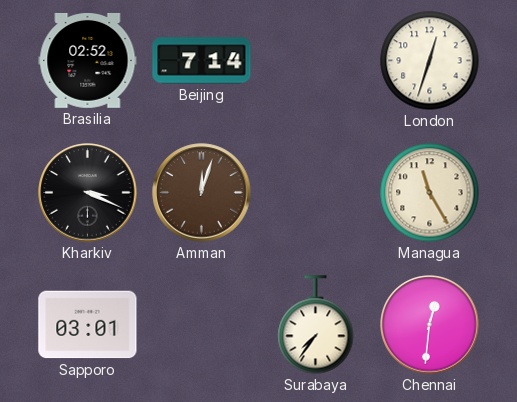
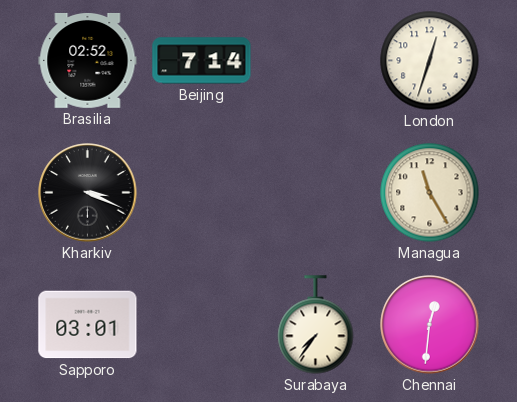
Amman: 12:03 -> none
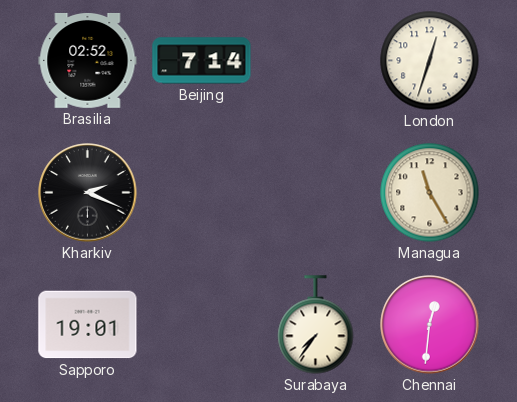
Kharkiv: 3:19 -> 2:19
Sapporo: 03:01 -> 19:01
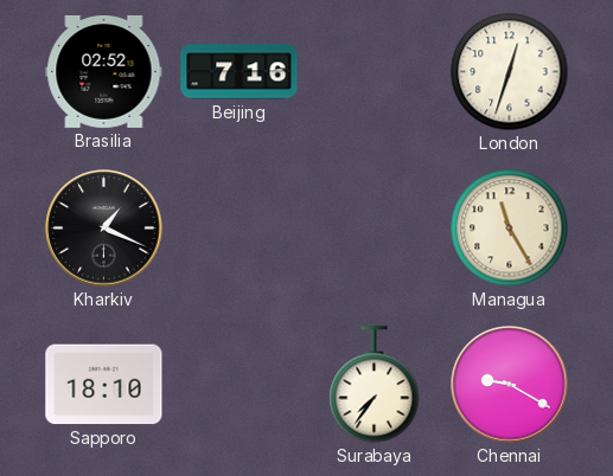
Beijing: 7:14 -> 7:16
Kharkiv: 2:19 -> 1:19
Sapporo: 19:01 -> 18:10
Chennai: 12:31 -> 9:20
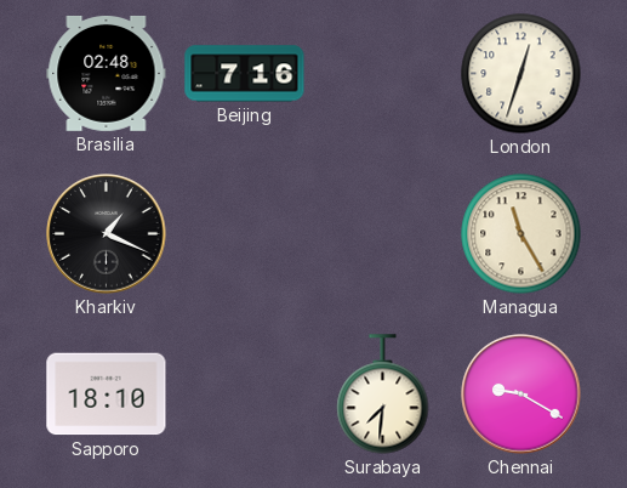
Brasilia: 02:52 -> 02:48
Surabaya: 7:36 -> 7:31
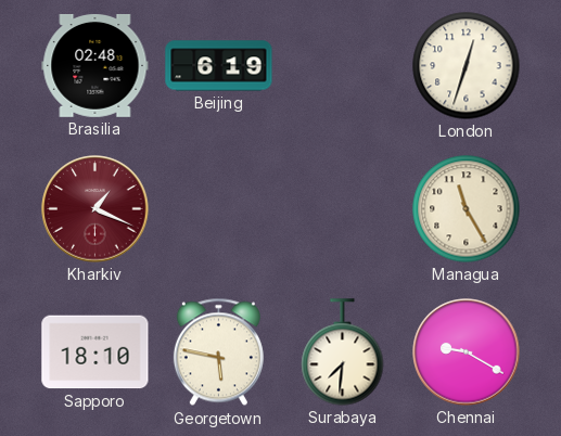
Beijing: 7:16 -> 6:19
Kharkiv dial: black -> burgundy
Georgetown: none -> 5:47
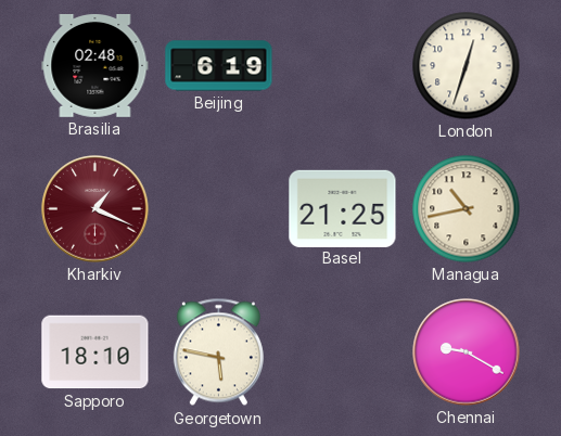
Basel: none -> 21:25
Managua: 11:25 -> 10:43
Surabaya: 7:31 -> none
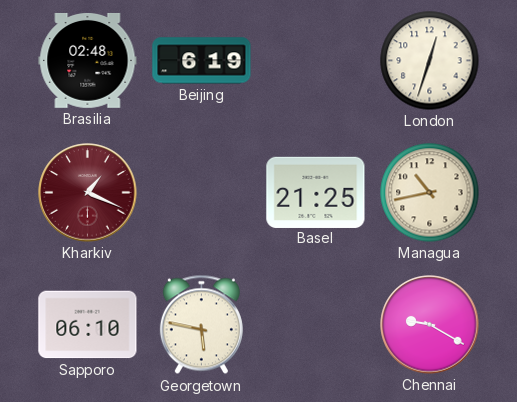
Sapporo: 18:10 -> 06:10
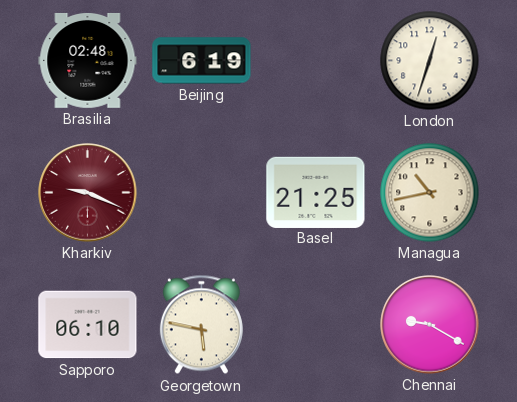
Kharkiv: 1:19 -> 9:19
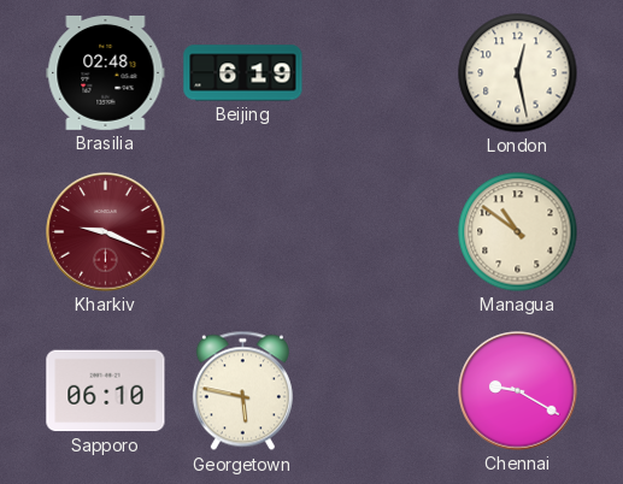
London: 12:33 -> 12:28
Basel: 21:25 -> none
Managua: 10:43 -> 10:51
